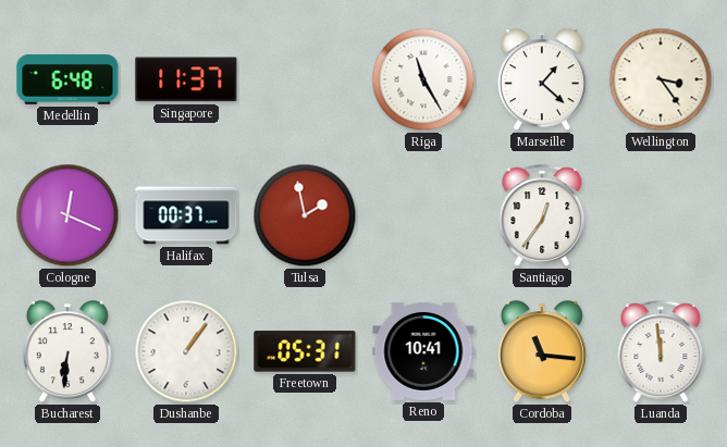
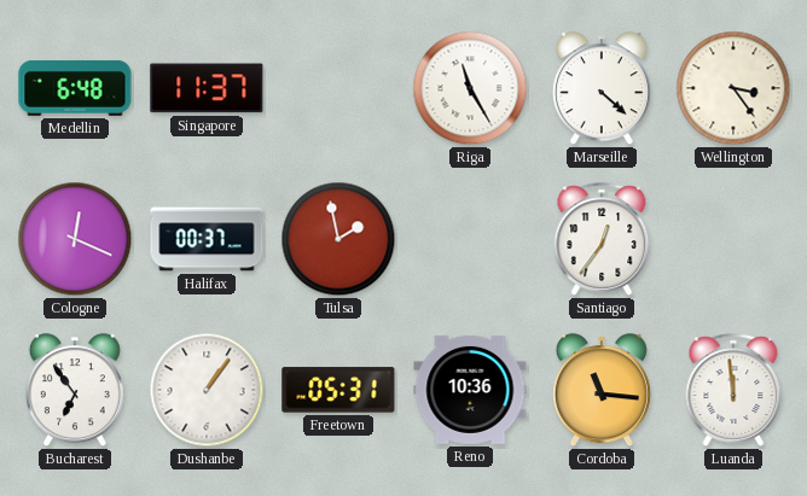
Marseille: 1:22 -> 4:22
Bucharest: 6:31 -> 6:54
Reno: 10:41 -> 10:36
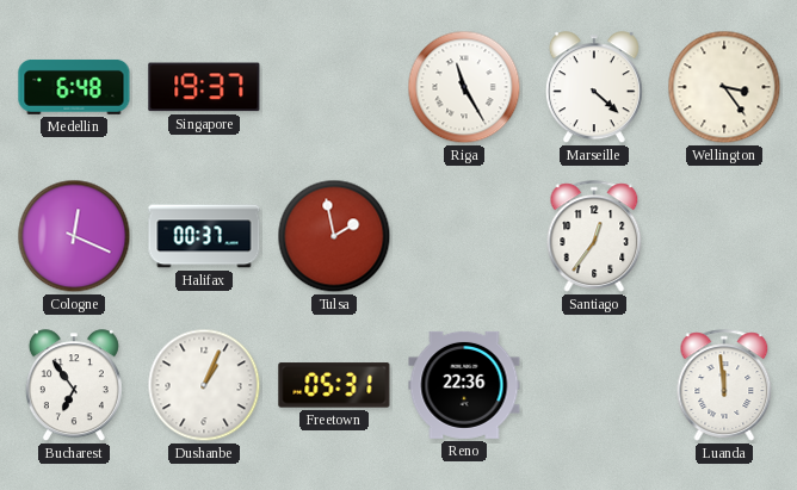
Singapore: 11:37 -> 19:37
Dushanbe: 1:06 -> 1:04
Reno: 10:36 -> 22:36
Cordoba: 11:16 -> none
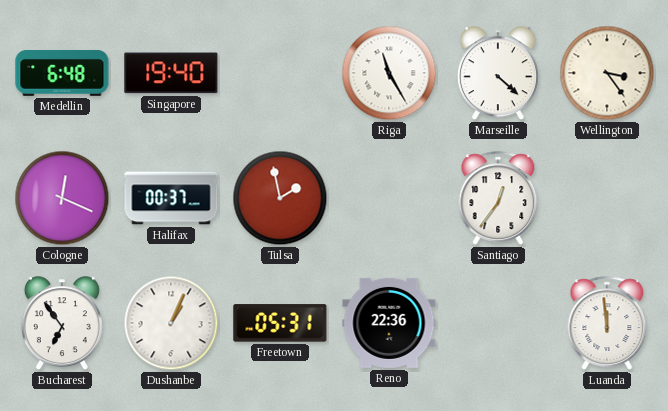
Singapore: 19:37 -> 19:40
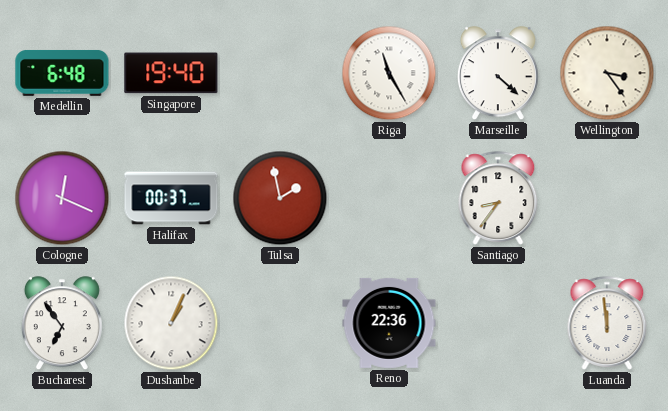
Santiago: 12:36 -> 8:36
Freetown: 05:31 -> none
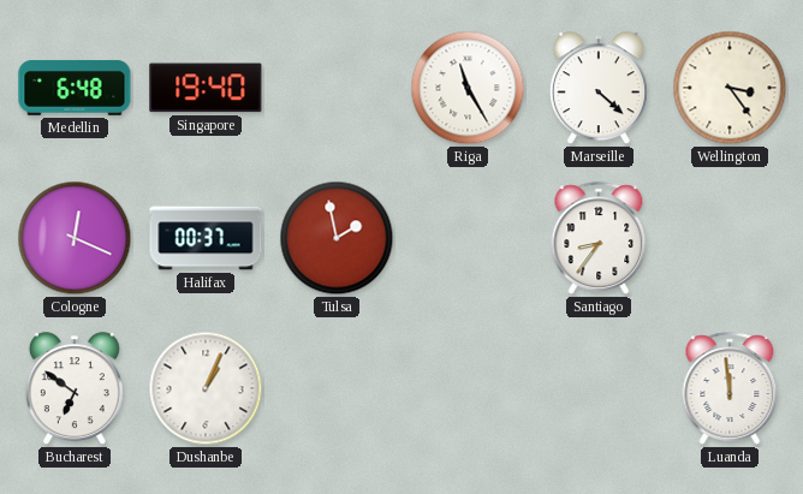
Bucharest: 6:54 -> 6:51
Reno: 22:36 -> none
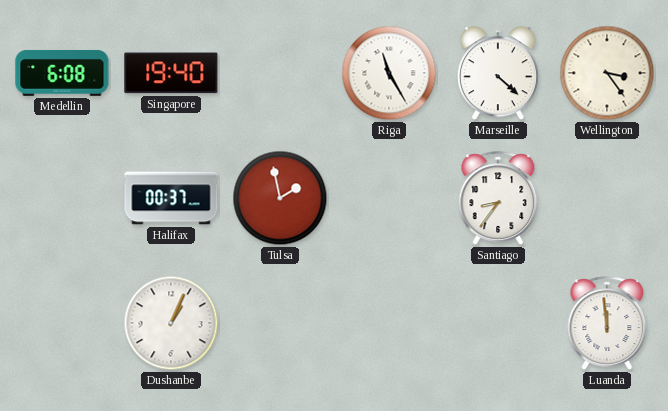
Medellin: 6:48 -> 6:08
Cologne: 12:19 -> none
Bucharest: 6:51 -> none
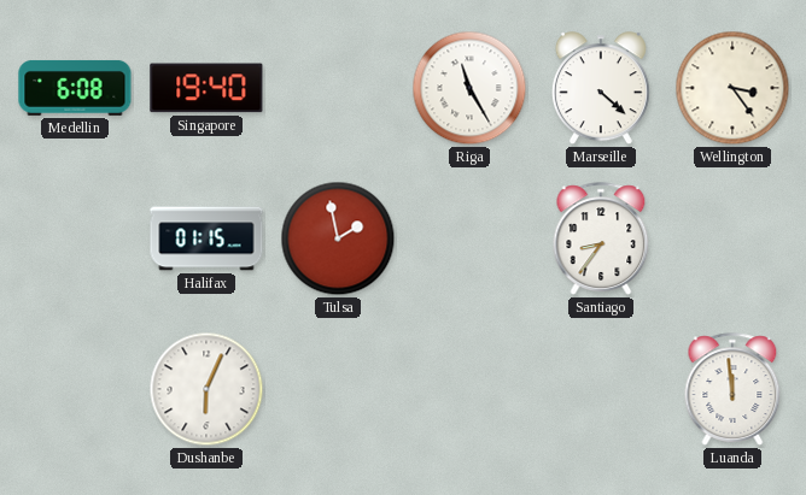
Halifax: 00:37 -> 01:15
Dushanbe: 1:04 -> 6:04
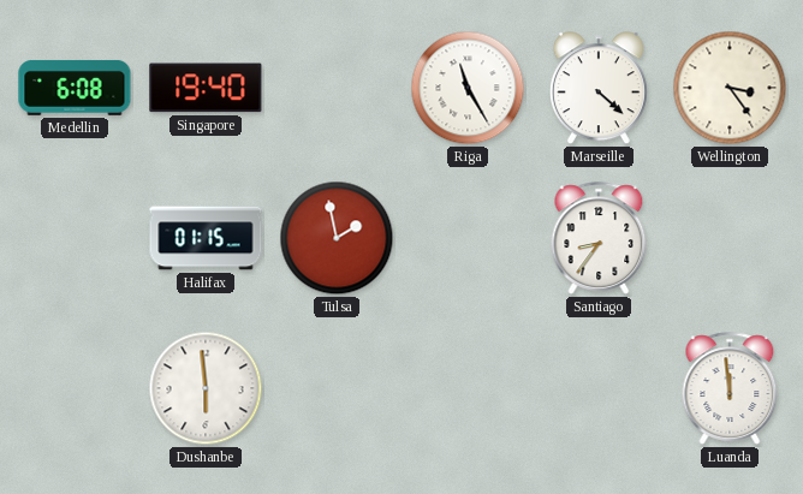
Dushanbe: 6:04 -> 5:59
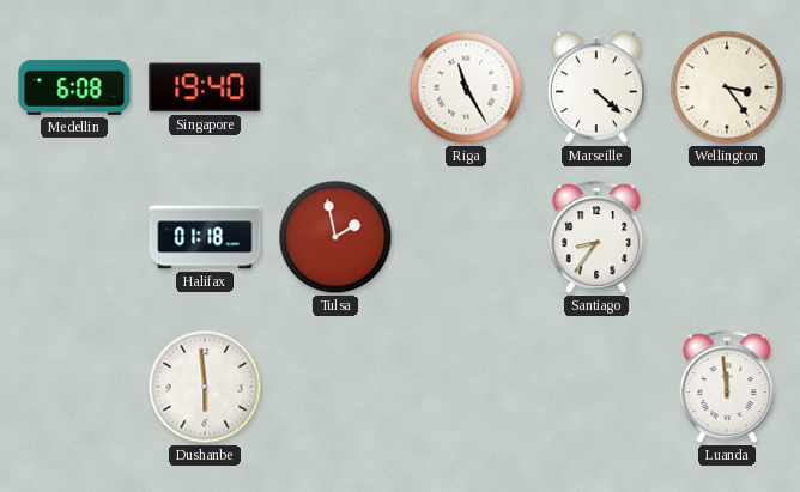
Halifax: 01:15 -> 01:18
